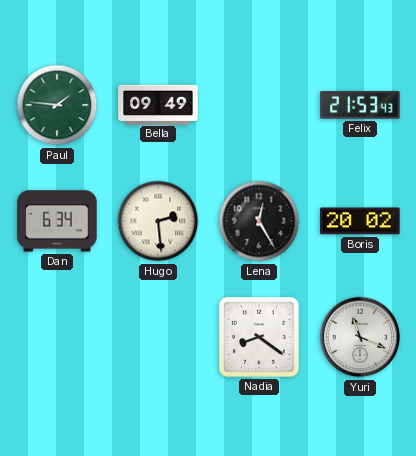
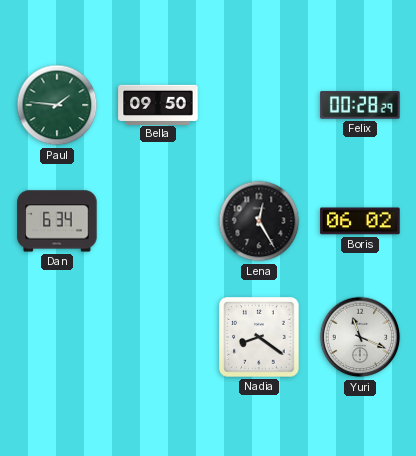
Bella: 09:49 -> 09:50
Felix: 21:53 -> 00:28
Hugo: 2:29 -> none
Boris: 20:02 -> 06:02
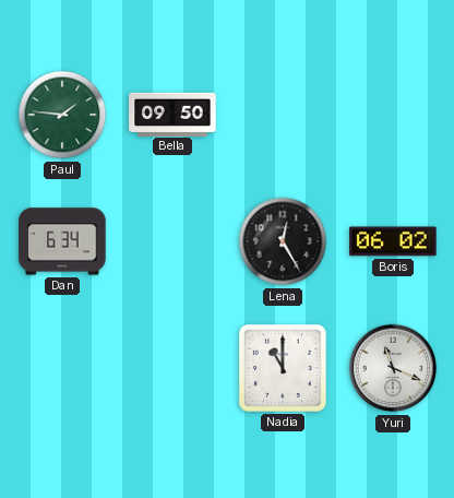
Felix: 00:28 -> none
Nadia: 8:21 -> 11:00
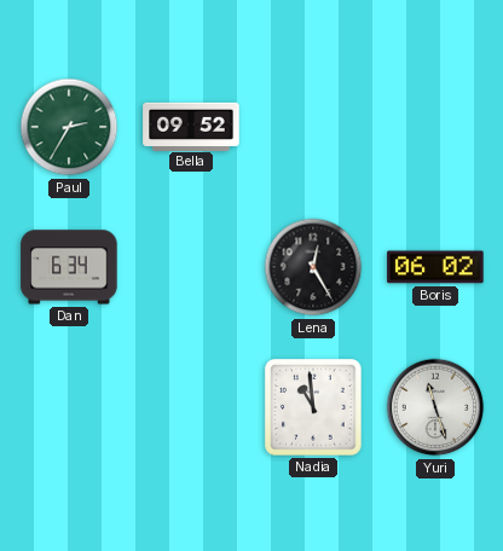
Paul: 1:46 -> 2:35
Bella: 09:50 -> 09:52
Nadia: 11:00 -> 10:59
Yuri: 11:19 -> 11:27
